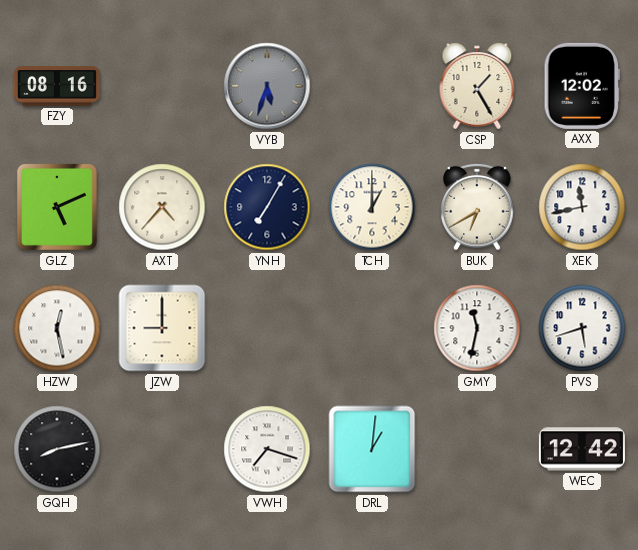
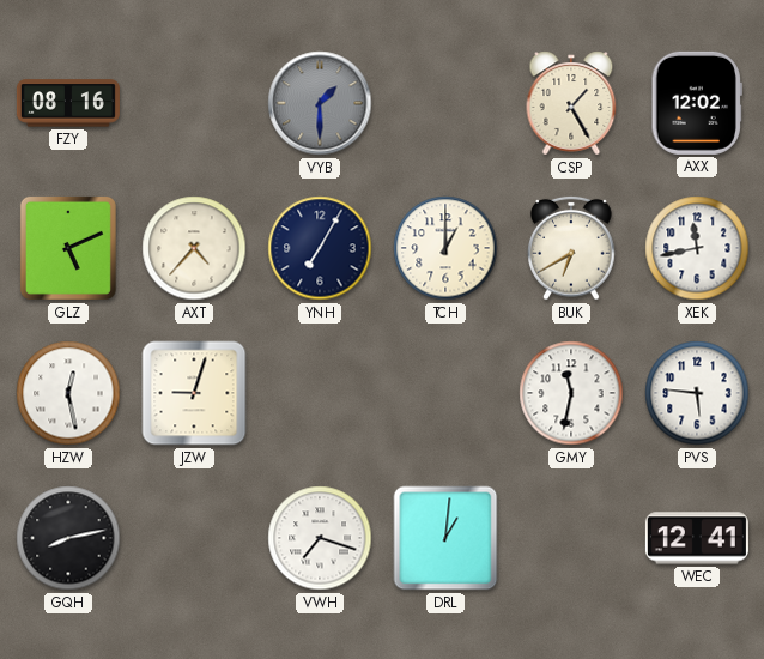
VYB: 5:33 -> 1:30
JZW: 9:00 -> 9:03
PVS: 5:42 -> 5:46
WEC: 12:42 -> 12:41
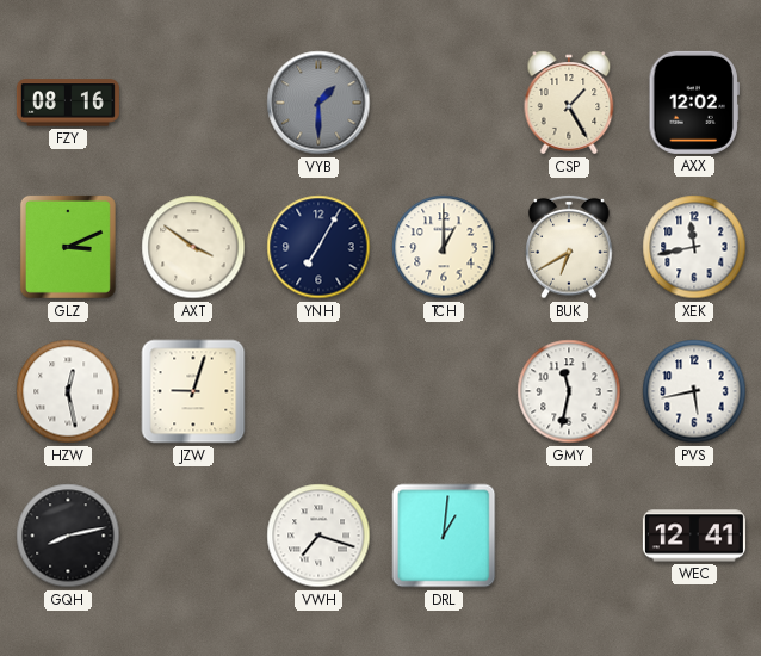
GLZ: 5:11 -> 3:11
AXT: 4:37 -> 3:51
PVS: 5:46 -> 5:43
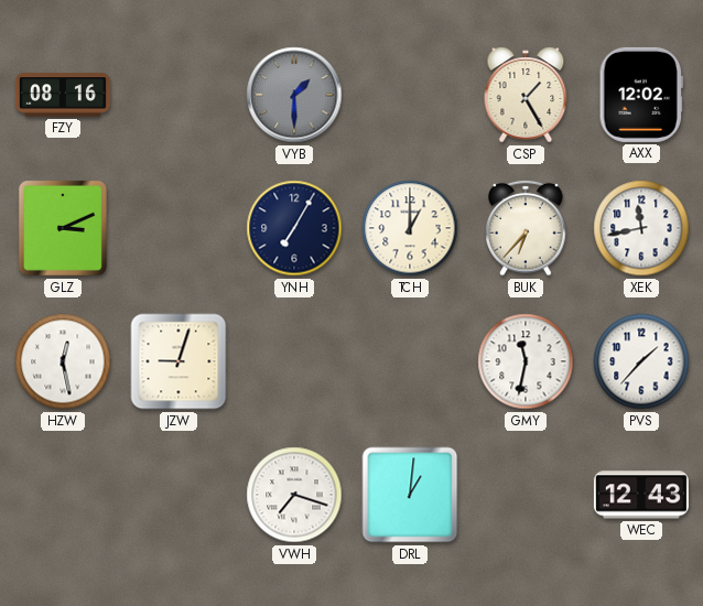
AXT: 3:51 -> none
BUK: 6:40 -> 6:37
PVS: 5:43 -> 1:37
GQH: 8:13 -> none
WEC: 12:41 -> 12:43
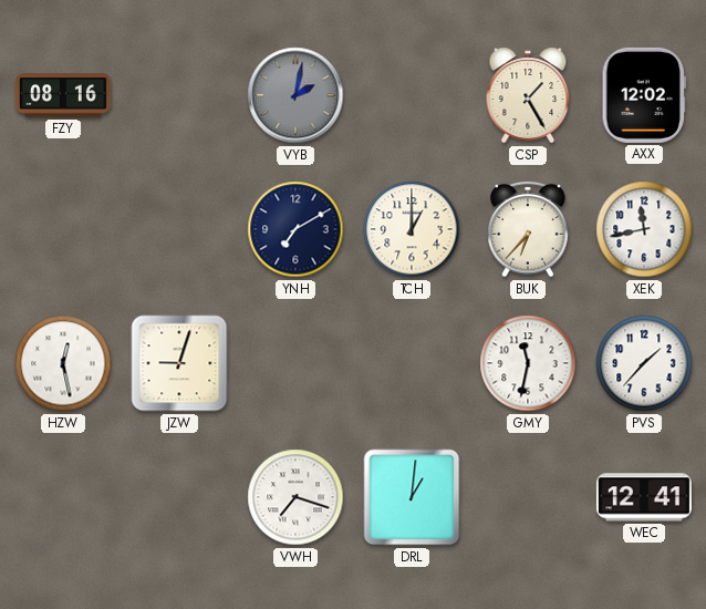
VYB: 1:30 -> 2:02
GLZ: 3:11 -> none
YNH: 7:05 -> 7:10
WEC: 12:43 -> 12:41
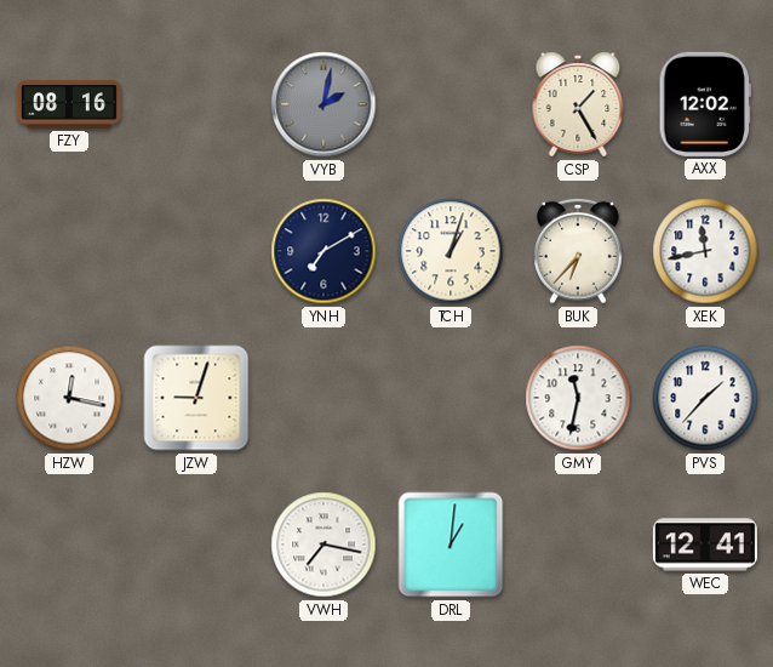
TCH: 1:00 -> 1:03
HZW: 12:28 -> 12:17
VWH: 7:18 -> 7:17
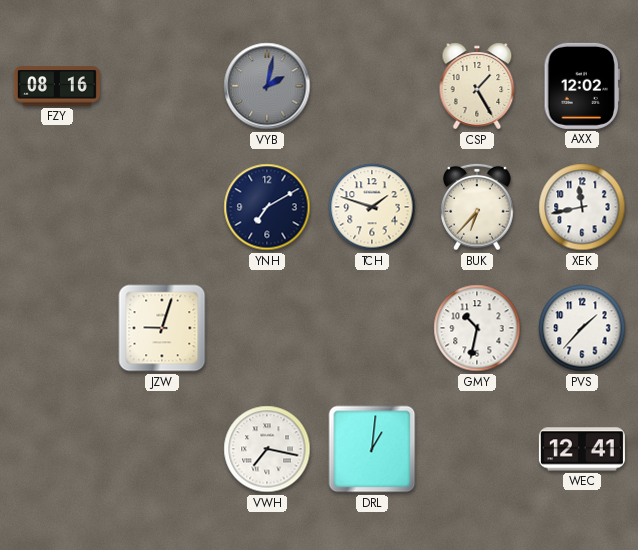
TCH: 1:03 -> 1:48
HZW: 12:17 -> none
GMY: 11:32 -> 10:32
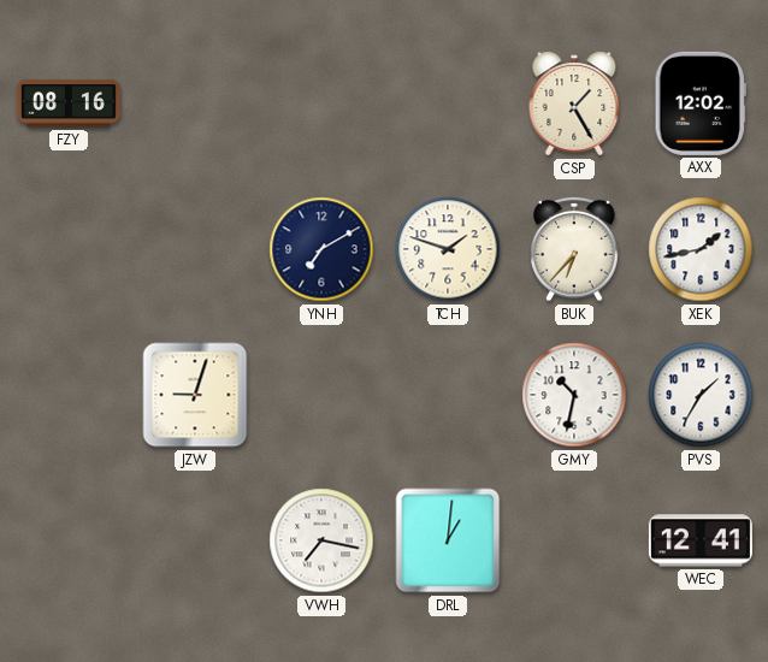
VYB: 2:02 -> none
XEK: 11:43 -> 1:43
PVS: 1:37 -> 1:35
